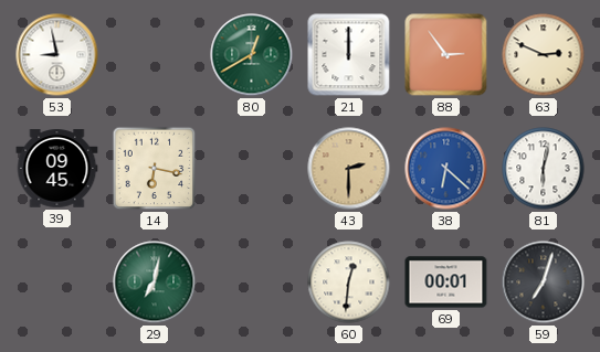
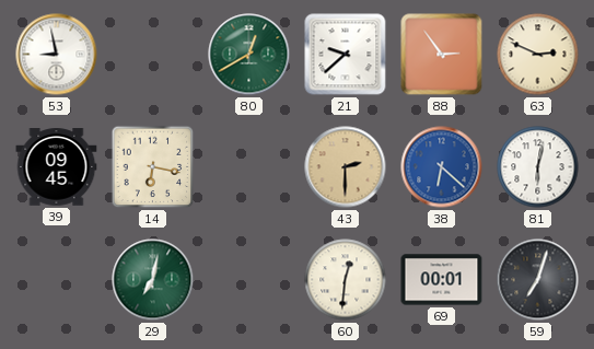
21: 12:00 -> 9:38
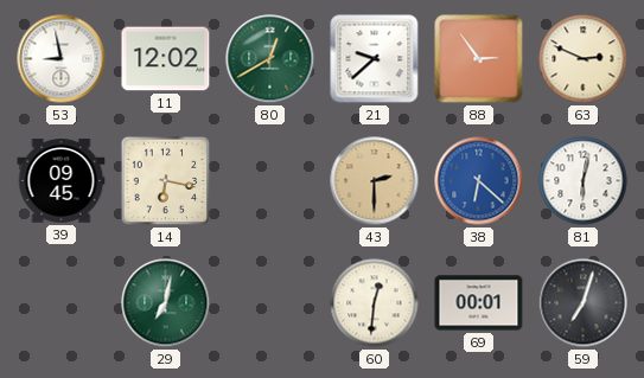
11: none -> 12:02
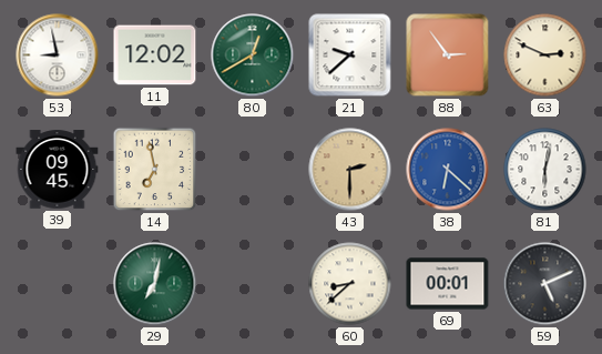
14: 6:17 -> 6:58
60: 12:31 -> 8:38
59: 7:03 -> 5:11
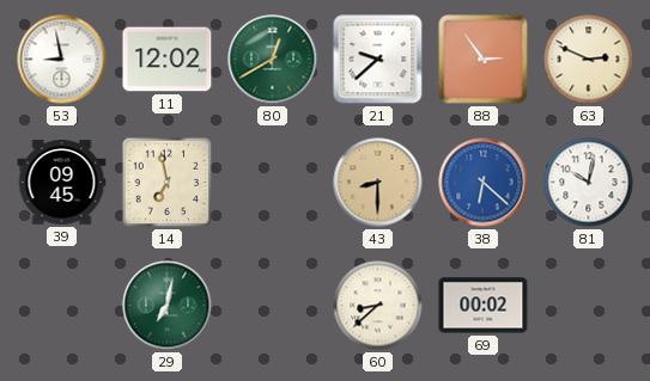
43: 2:30 -> 8:30
81: 6:02 -> 10:02
69: 00:01 -> 00:02
59: 5:11 -> none
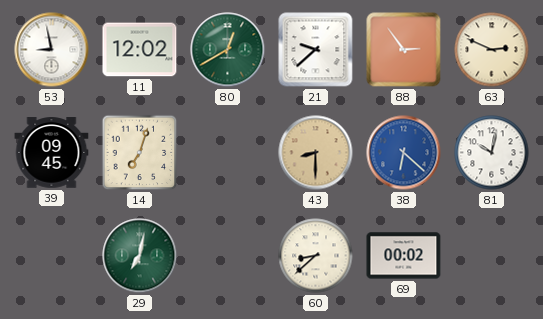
14: 6:58 -> 7:03
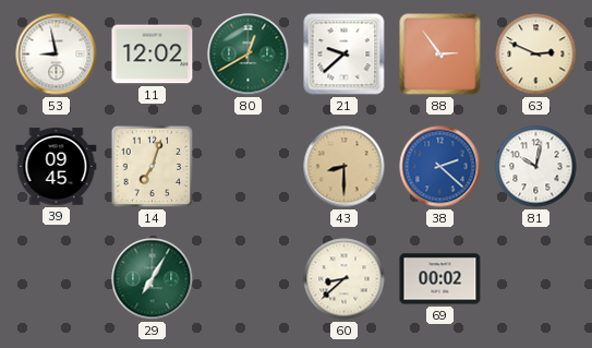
38: 6:22 -> 2:22
29: 7:02 -> 7:05
